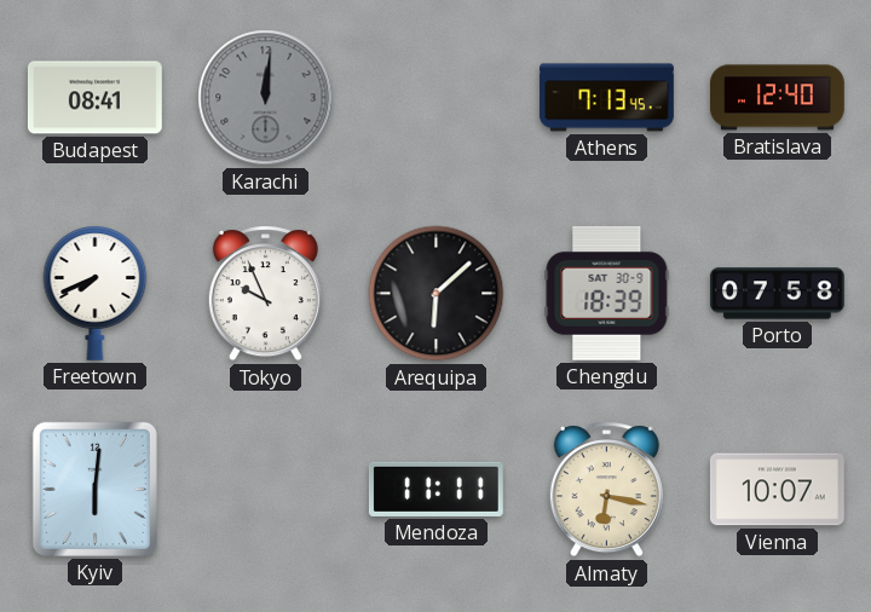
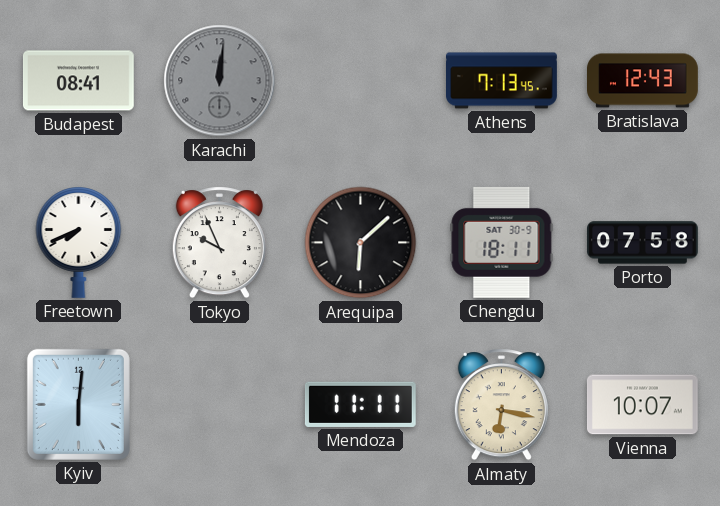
Bratislava: 12:40 -> 12:43
Chengdu: 18:39 -> 18:11
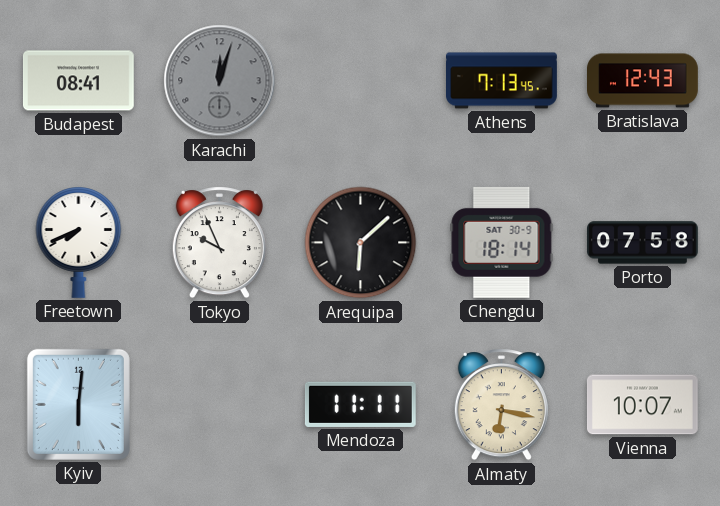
Karachi: 12:01 -> 12:03
Chengdu: 18:11 -> 18:14
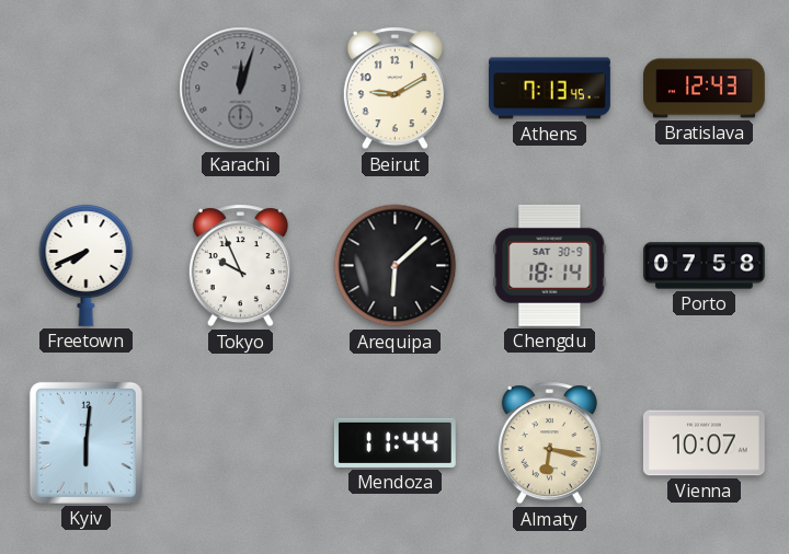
Budapest: 08:41 -> none
Beirut: none -> 9:10
Mendoza: 11:11 -> 11:44
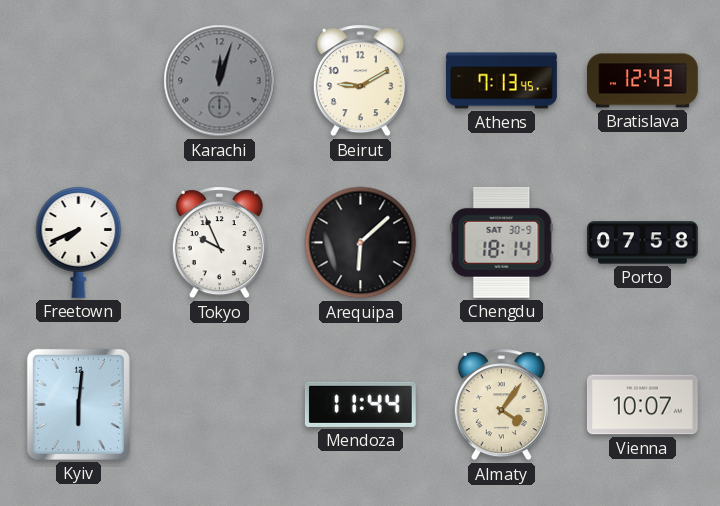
Almaty: 6:17 -> 4:06
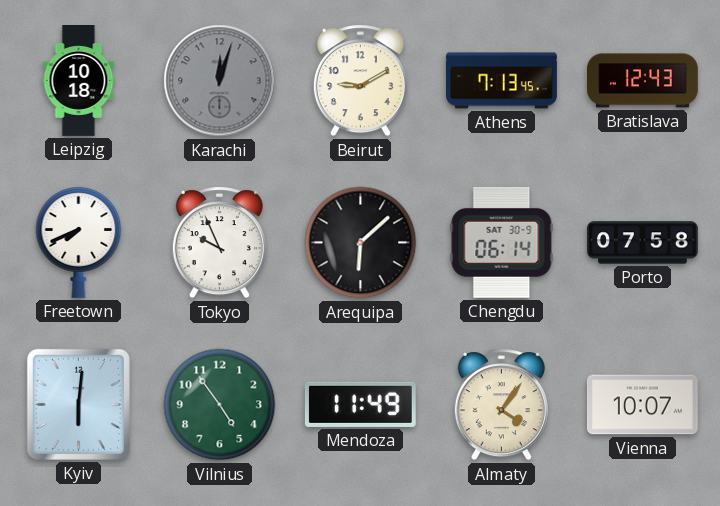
Leipzig: none -> 10:18
Chengdu: 18:14 -> 06:14
Vilnius: none -> 4:54
Mendoza: 11:44 -> 11:49
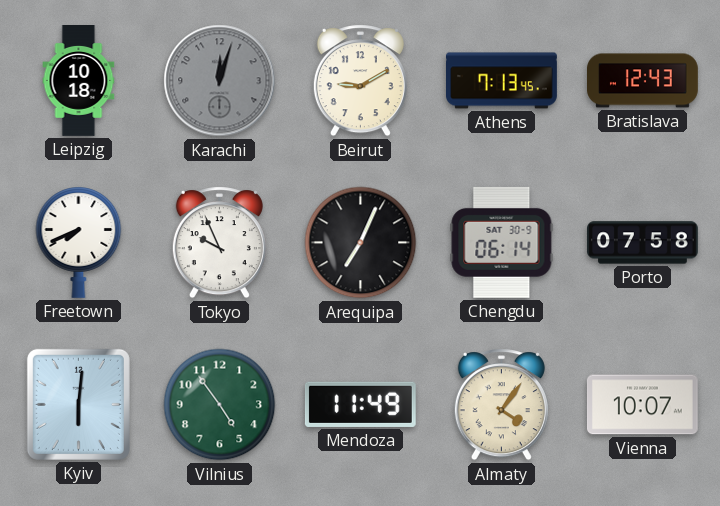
Arequipa: 6:08 -> 7:04
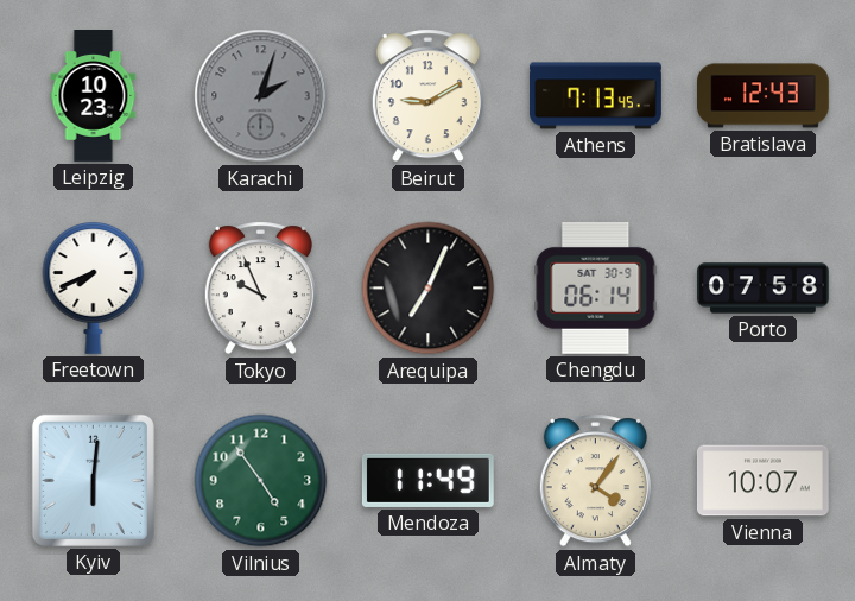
Leipzig: 10:18 -> 10:23
Karachi: 12:03 -> 2:03
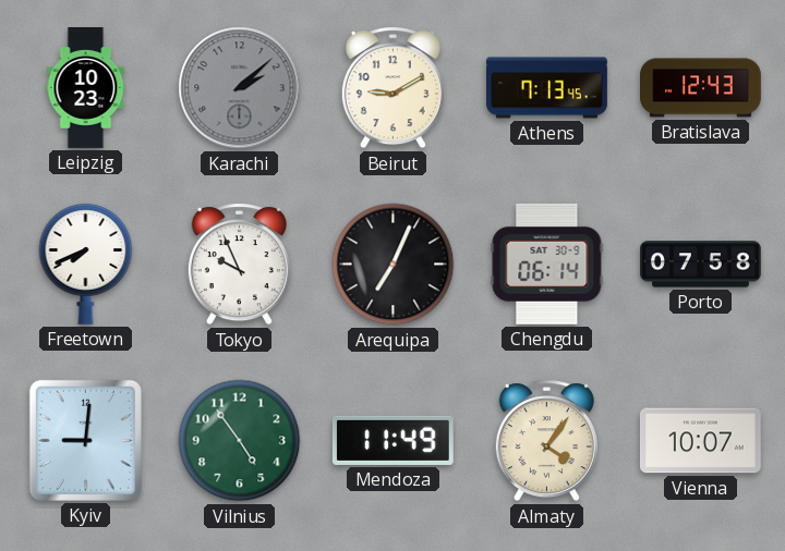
Karachi: 2:03 -> 2:08
Kyiv: 6:01 -> 9:01
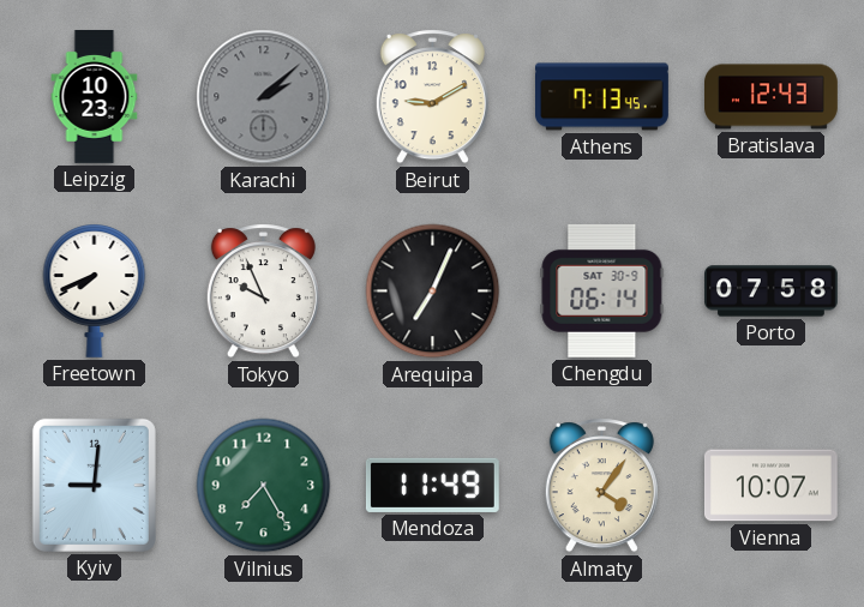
Vilnius: 4:54 -> 7:25
